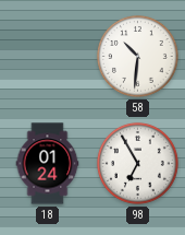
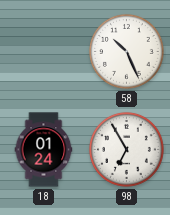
58: 10:31 -> 10:26
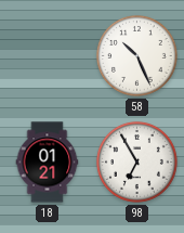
18: 01:24 -> 01:21
